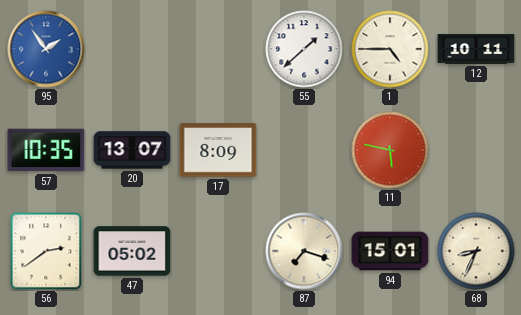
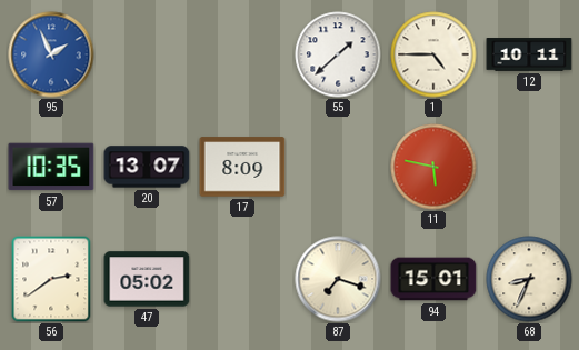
95: 1:54 -> 1:56
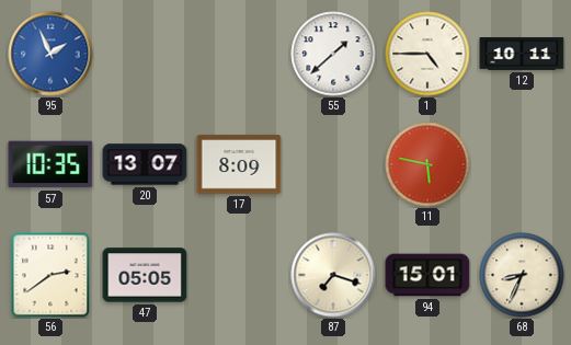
47: 05:02 -> 05:05
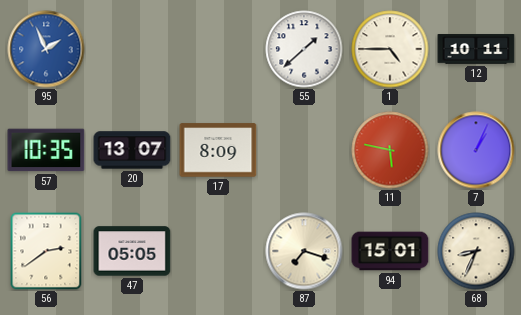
7: none -> 1:04
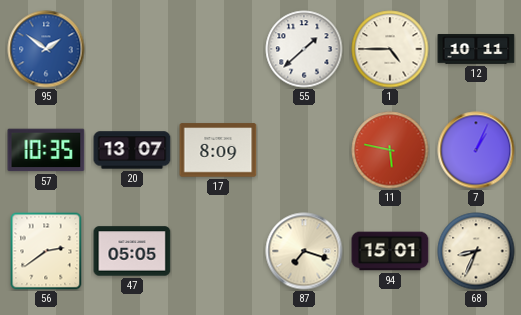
95: 1:56 -> 1:51
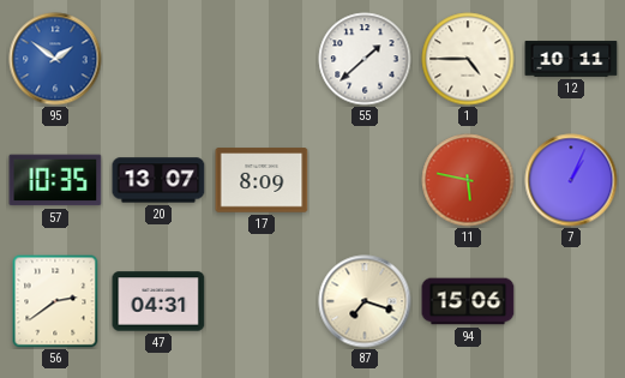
47: 05:05 -> 04:31
94: 15:01 -> 15:06
68: 8:34 -> none
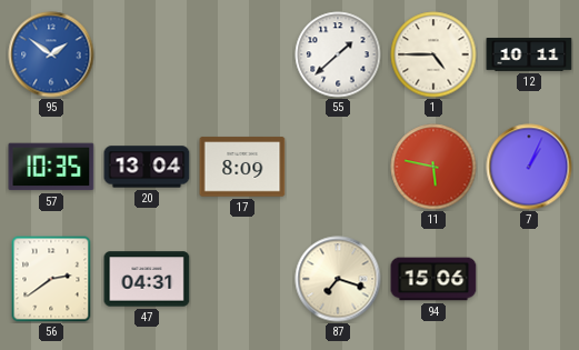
20: 13:07 -> 13:04
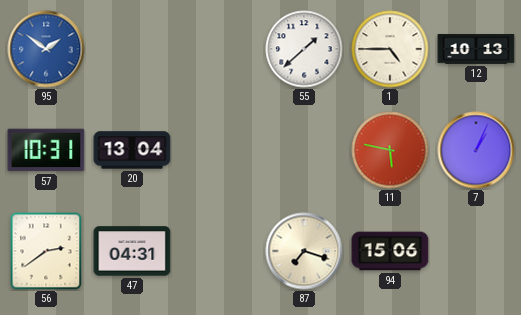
12: 10:11 -> 10:13
57: 10:35 -> 10:31
17: 8:09 -> none
